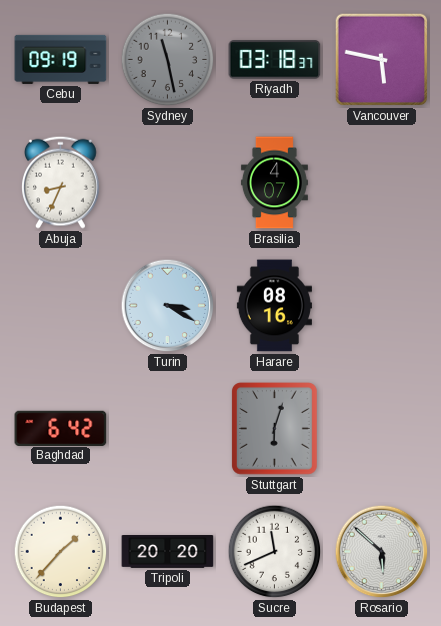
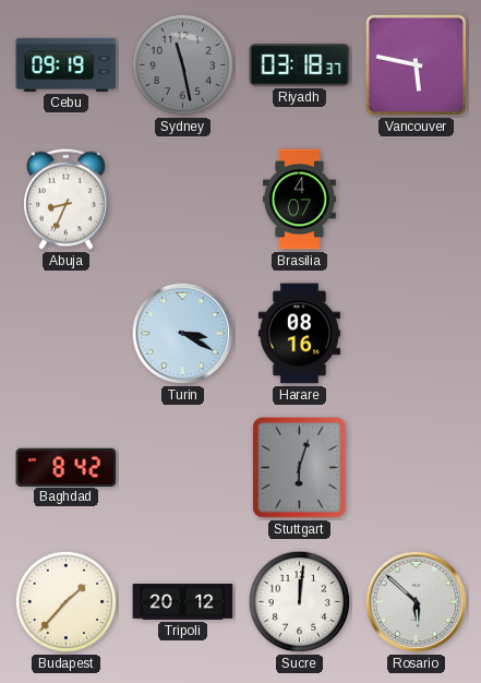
Baghdad: 6:42 -> 8:42
Tripoli: 20:20 -> 20:12
Sucre: 11:41 -> 12:01
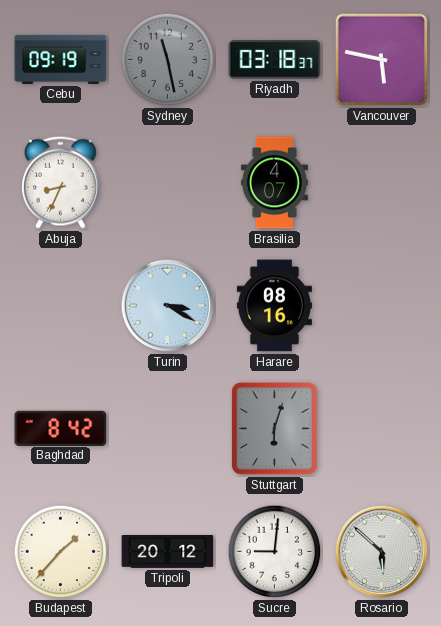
Sucre: 12:01 -> 9:01
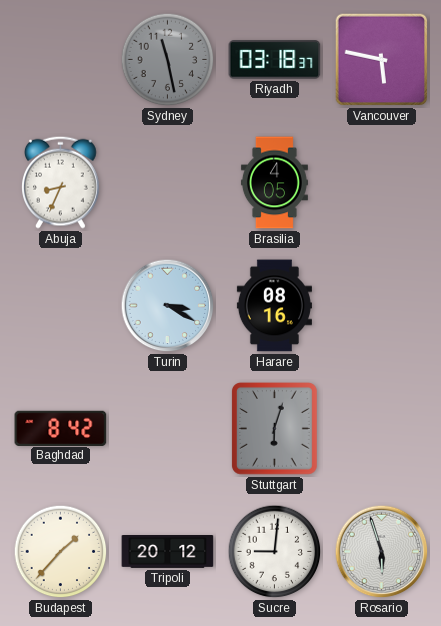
Cebu: 09:19 -> none
Brasilia: 4:07 -> 4:05
Rosario: 5:52 -> 5:57
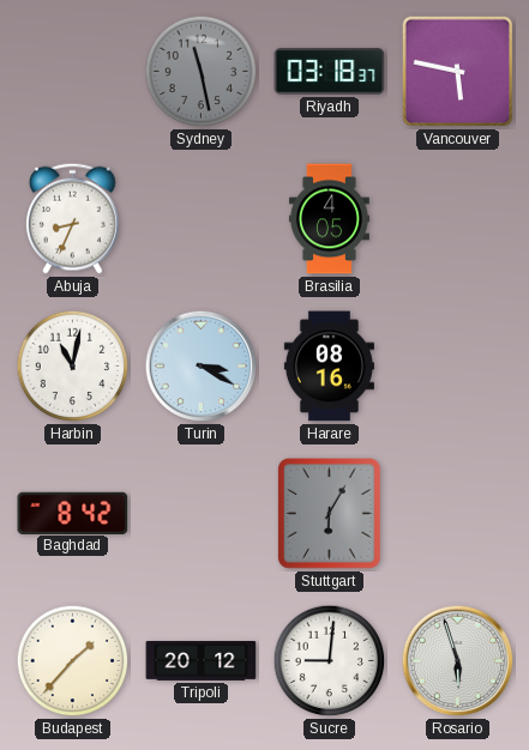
Harbin: none -> 11:02
Stuttgart: 6:03 -> 6:05
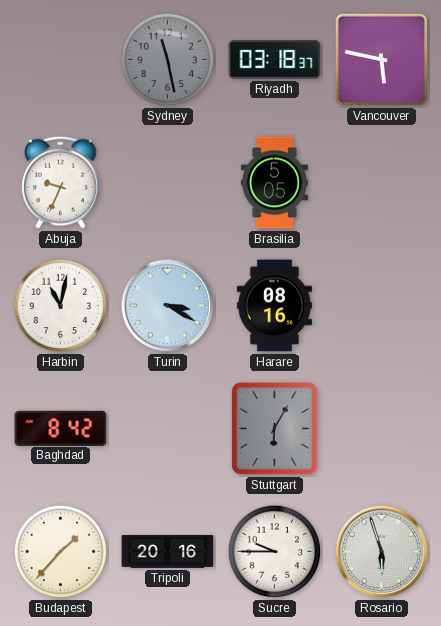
Abuja: 8:34 -> 9:34
Brasilia: 4:05 -> 5:05
Tripoli: 20:12 -> 20:16
Sucre: 9:01 -> 9:45
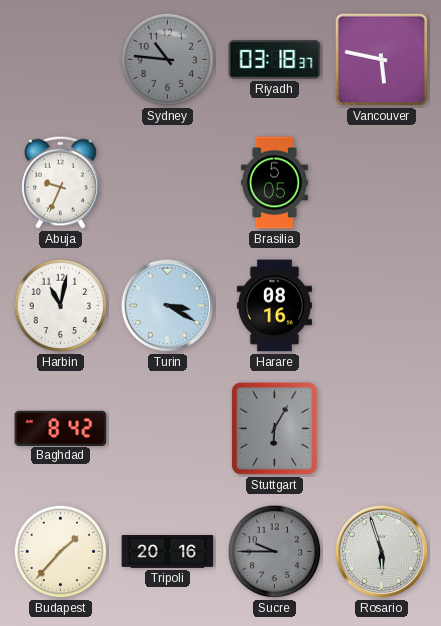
Sydney: 11:28 -> 10:46
Sucre dial: white -> grey
